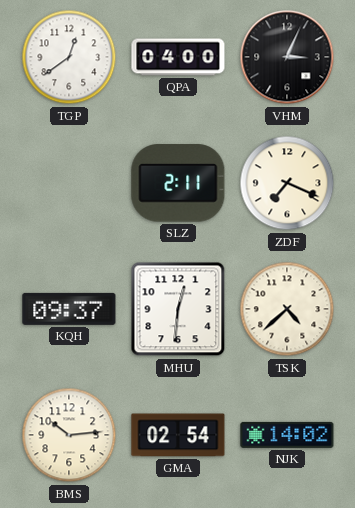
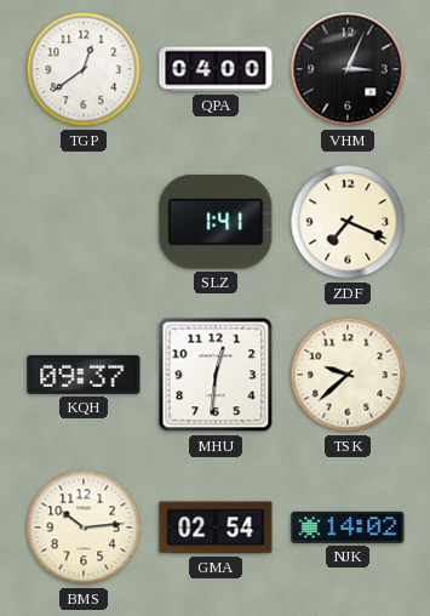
SLZ: 2:11 -> 1:41
TSK: 4:38 -> 9:38
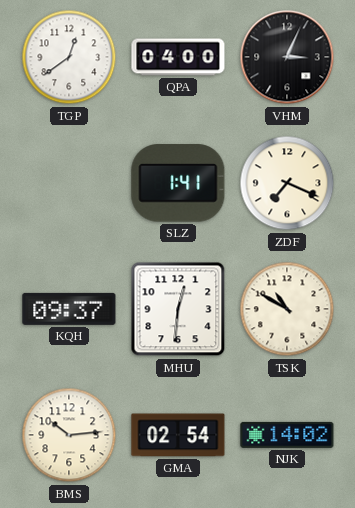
TSK: 9:38 -> 10:50
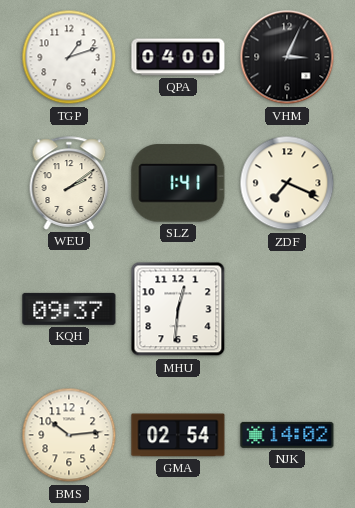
TGP: 12:39 -> 1:12
WEU: none -> 2:09
TSK: 10:50 -> none
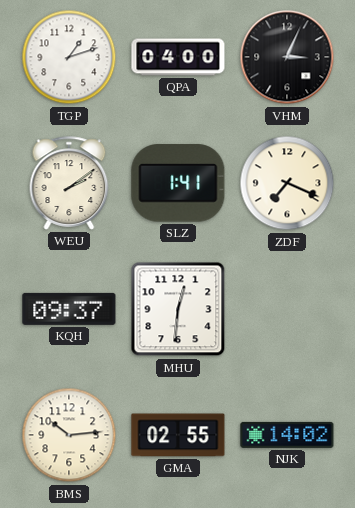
GMA: 02:54 -> 02:55
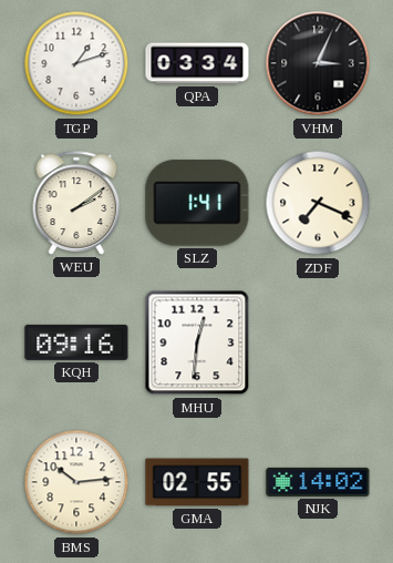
QPA: 04:00 -> 03:34
KQH: 09:37 -> 09:16
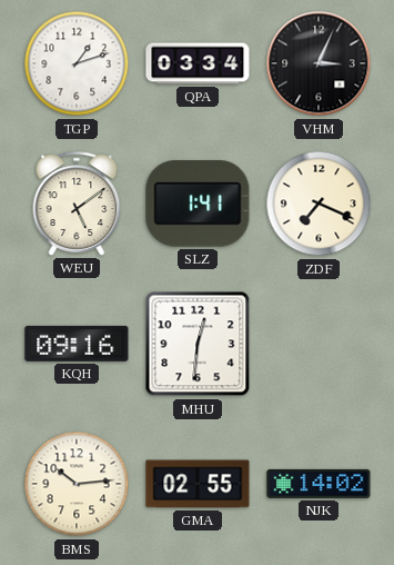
WEU: 2:09 -> 5:09
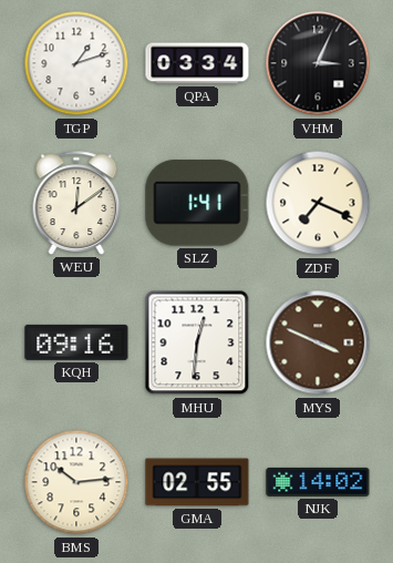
WEU: 5:09 -> 12:09
MYS: none -> 3:49
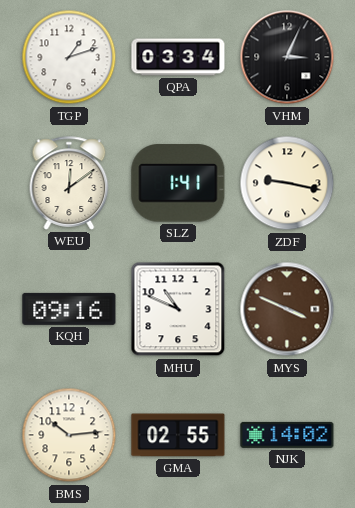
ZDF: 7:19 -> 9:17
MHU: 12:31 -> 10:49
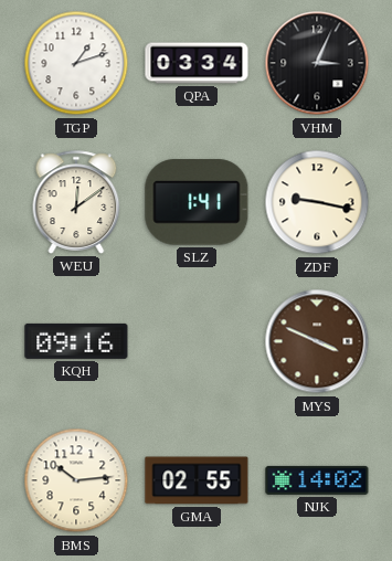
MHU: 10:49 -> none
